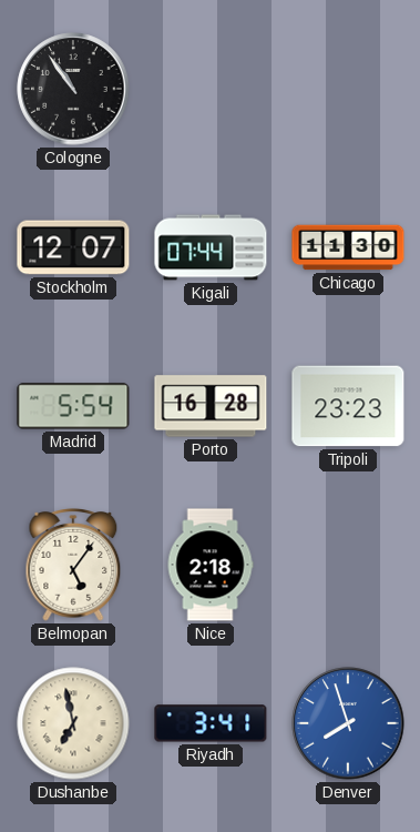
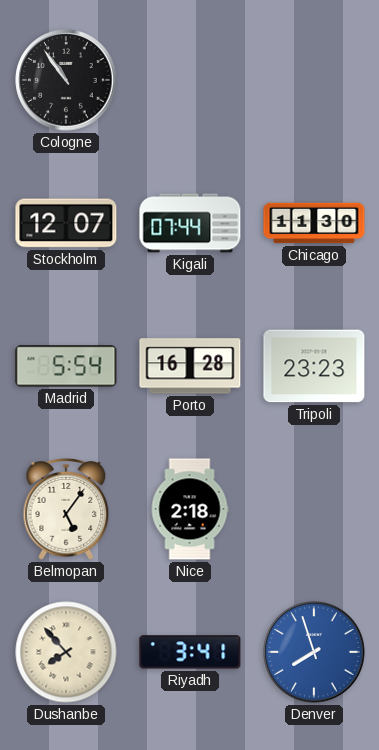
Dushanbe: 6:58 -> 7:53
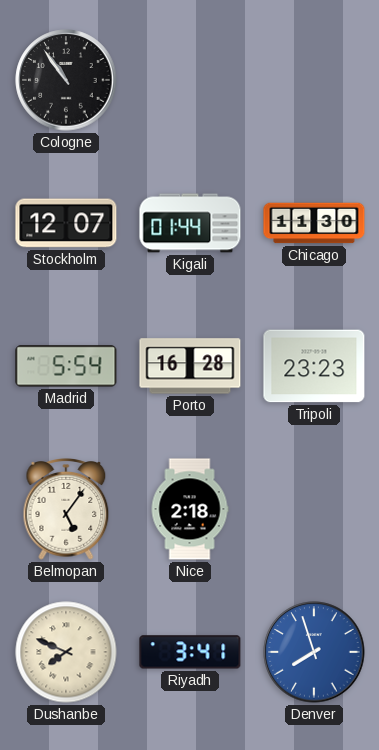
Kigali: 07:44 -> 01:44
Dushanbe: 7:53 -> 7:49
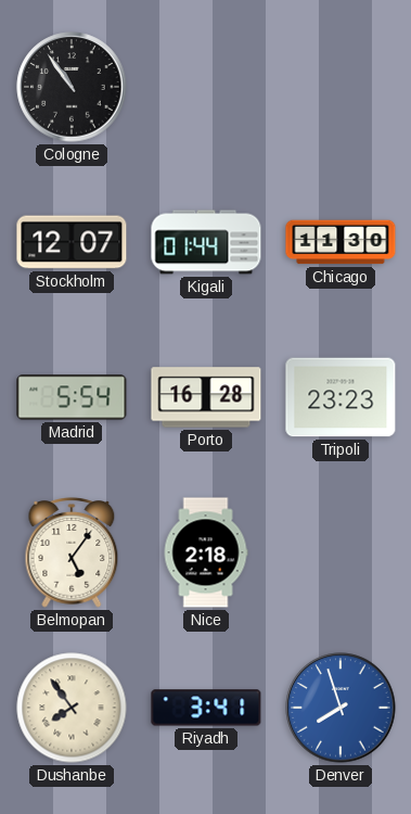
Dushanbe: 7:49 -> 7:54
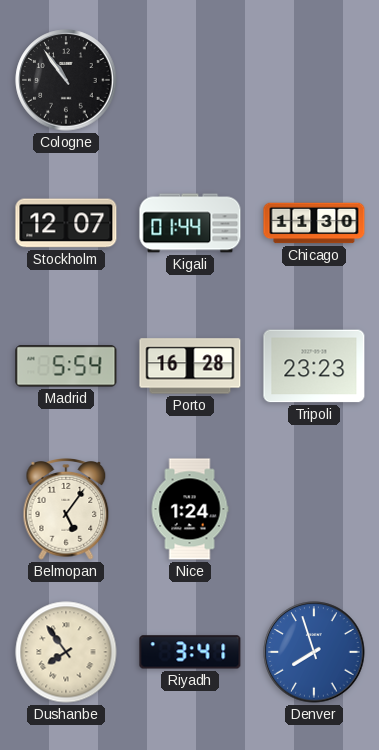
Nice: 2:18 -> 1:24
